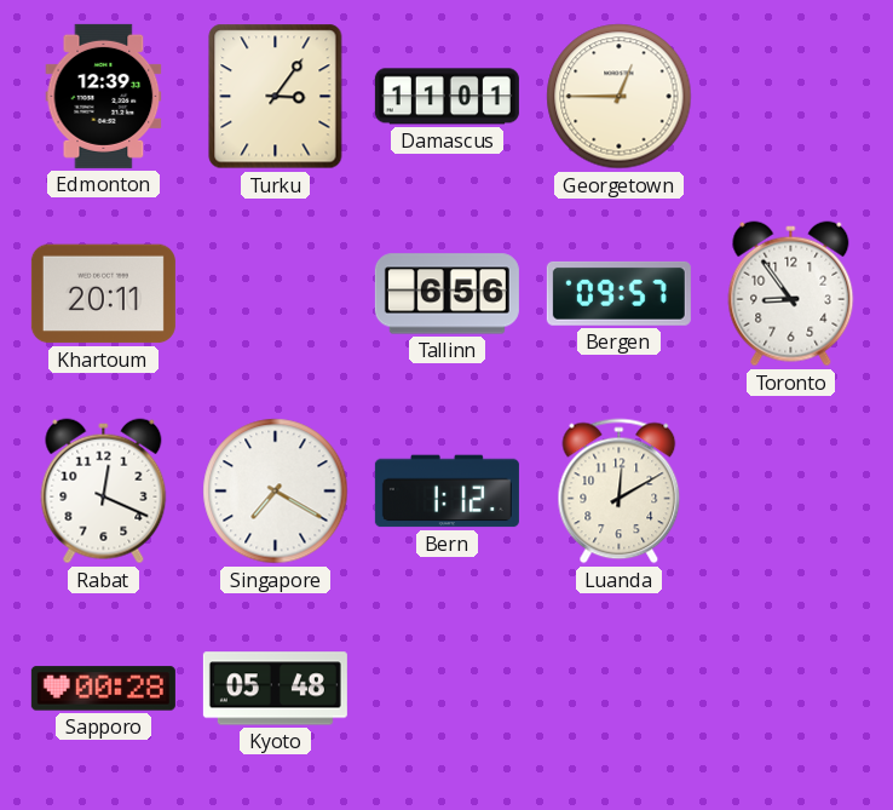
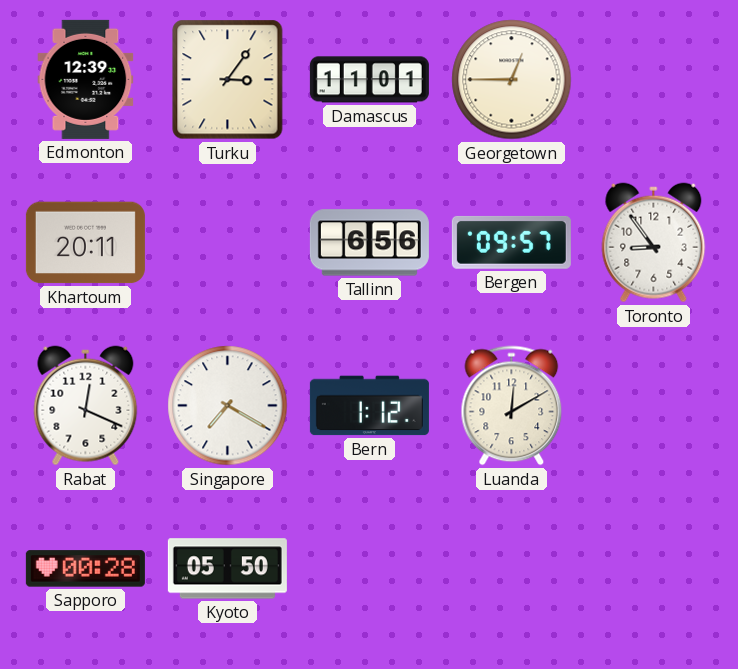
Kyoto: 05:48 -> 05:50
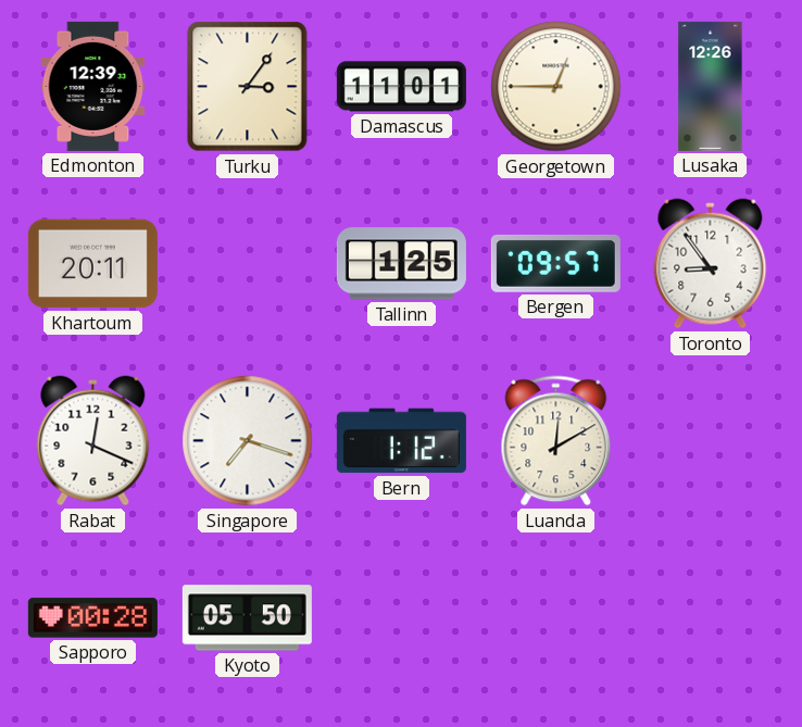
Lusaka: none -> 12:26
Tallinn: 6:56 -> 1:25
Singapore: 7:20 -> 7:18
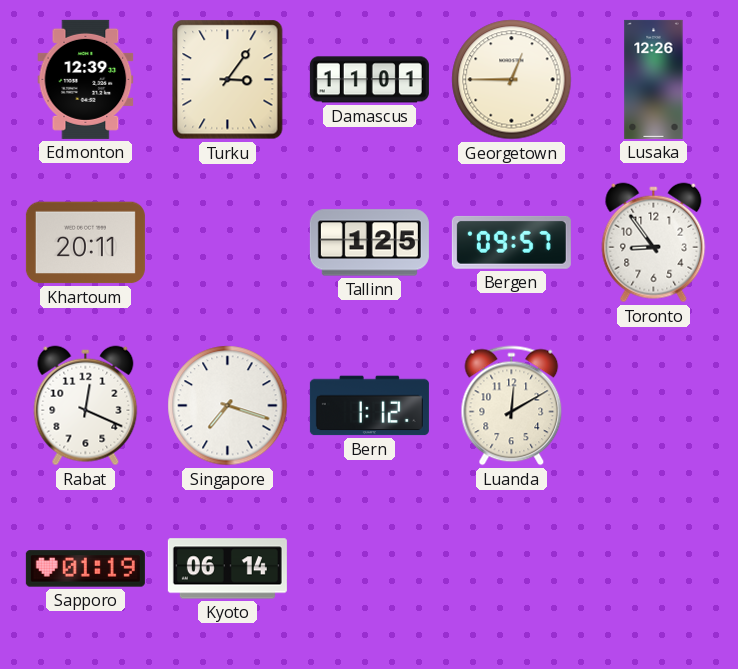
Sapporo: 00:28 -> 01:19
Kyoto: 05:50 -> 06:14
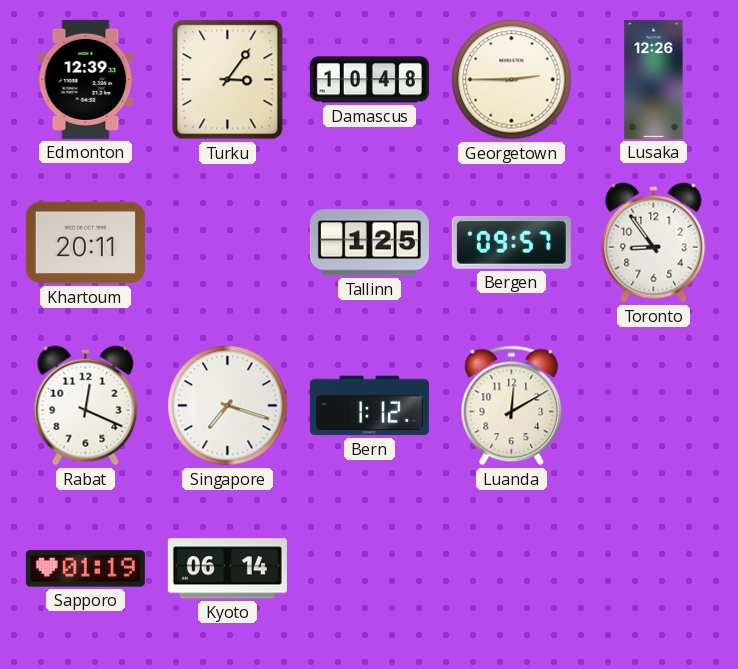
Damascus: 11:01 -> 10:48
Georgetown: 12:45 -> 2:45
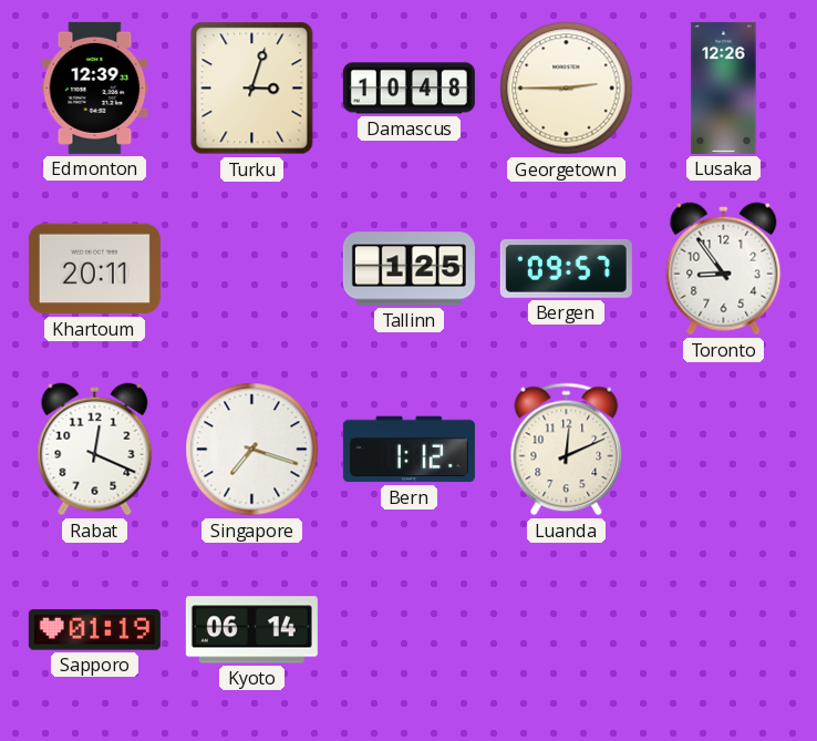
Turku: 3:06 -> 3:03
Luanda: 12:10 -> 12:11
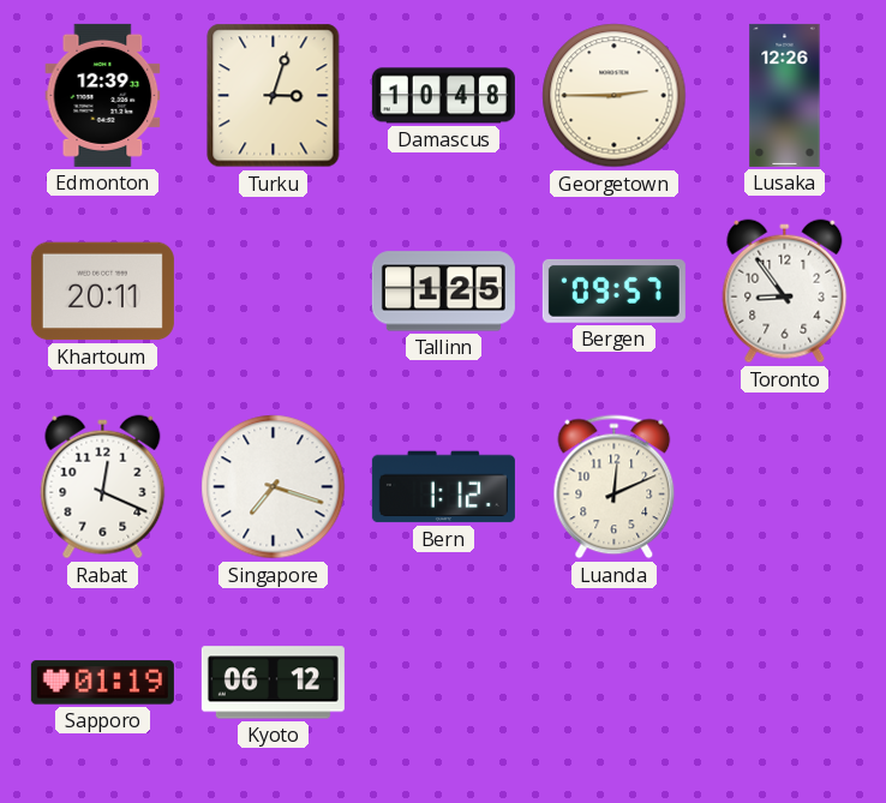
Kyoto: 06:14 -> 06:12
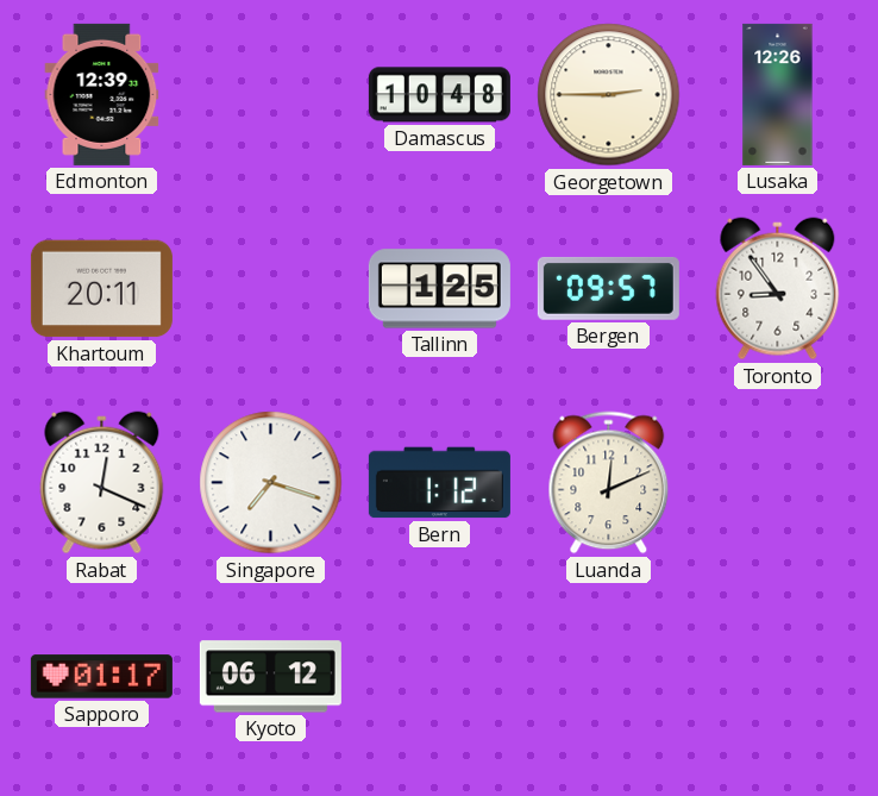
Turku: 3:03 -> none
Sapporo: 01:19 -> 01:17
